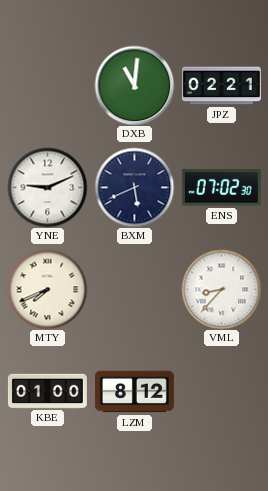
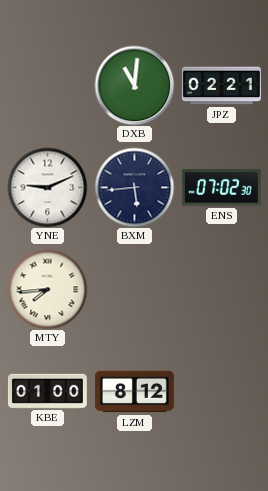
BXM: 5:41 -> 5:44
MTY: 7:41 -> 7:44
VML: 8:37 -> none
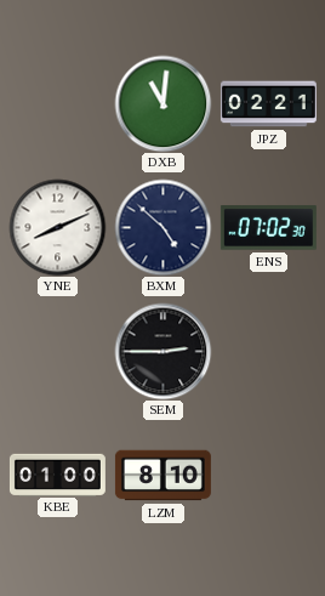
YNE: 9:11 -> 8:11
BXM: 5:44 -> 4:52
MTY: 7:44 -> none
SEM: none -> 2:45
LZM: 8:12 -> 8:10
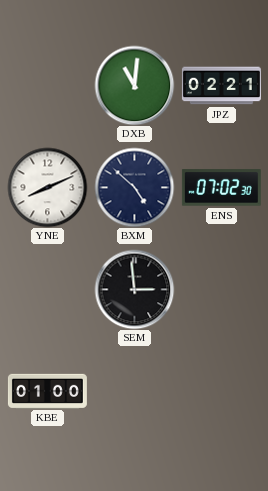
SEM: 2:45 -> 2:59
LZM: 8:10 -> none
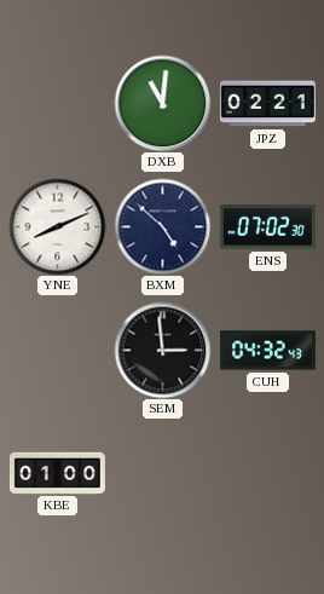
CUH: none -> 04:32
